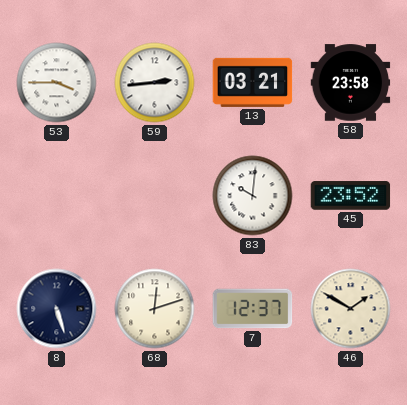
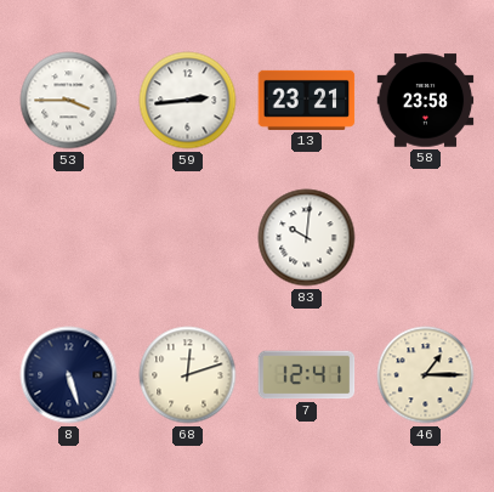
13: 03:21 -> 23:21
45: 23:52 -> none
7: 12:37 -> 12:41
46: 1:50 -> 1:15
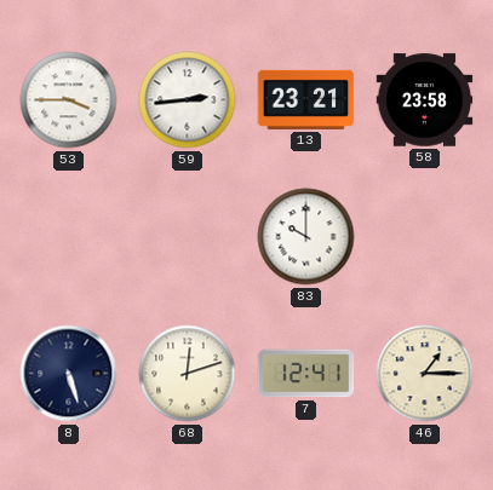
83: 10:01 -> 10:00
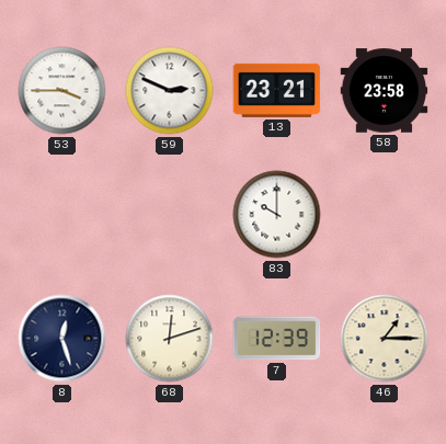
59: 2:44 -> 2:49
8: 5:27 -> 12:27
7: 12:41 -> 12:39
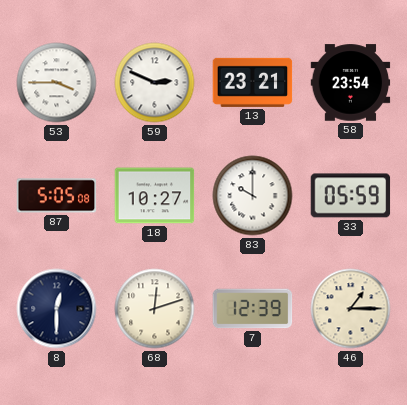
58: 23:58 -> 23:54
87: none -> 5:05
18: none -> 10:27
33: none -> 05:59
8: 12:27 -> 12:30
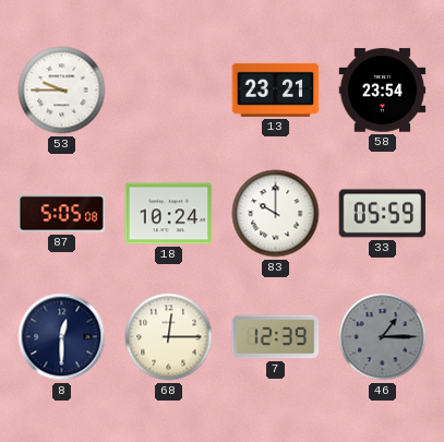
53: 3:45 -> 9:45
59: 2:49 -> none
18: 10:27 -> 10:24
68: 12:12 -> 12:15
46 dial: cream -> grey
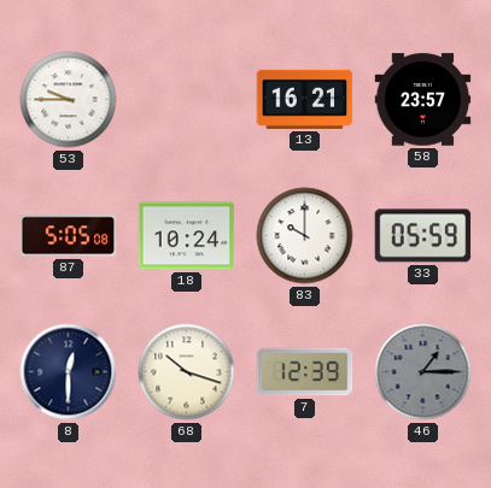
13: 23:21 -> 16:21
58: 23:54 -> 23:57
68: 12:15 -> 10:18
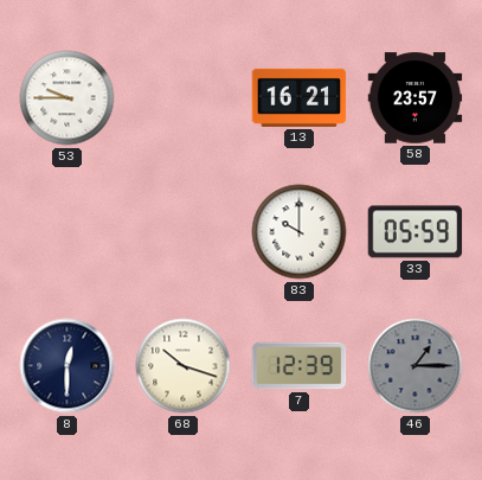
87: 5:05 -> none
18: 10:24 -> none
